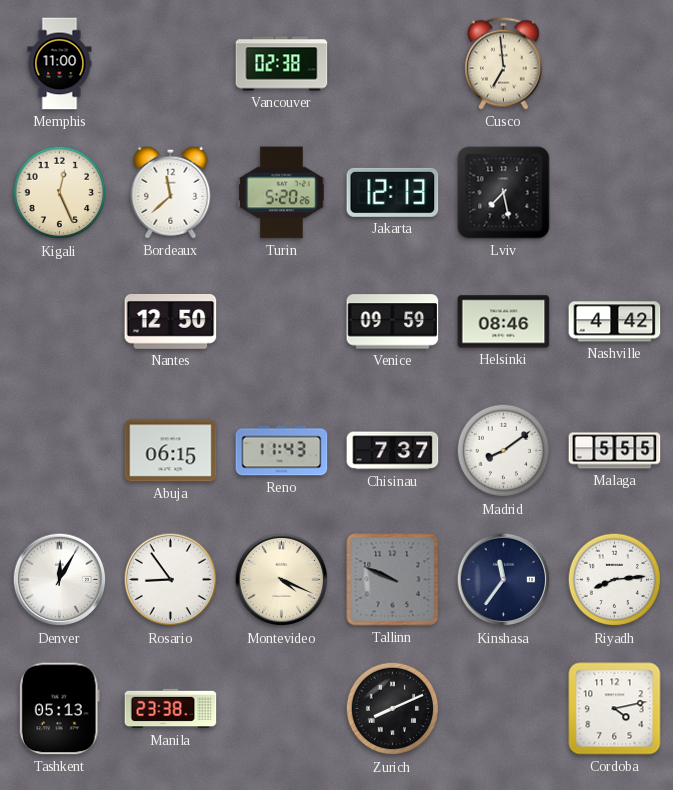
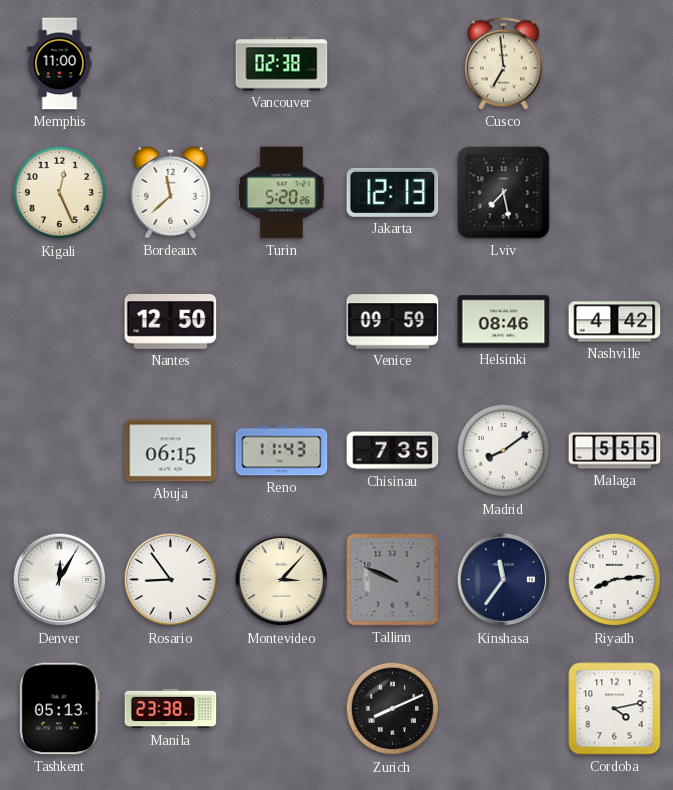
Chisinau: 7:37 -> 7:35
Montevideo: 4:19 -> 3:07
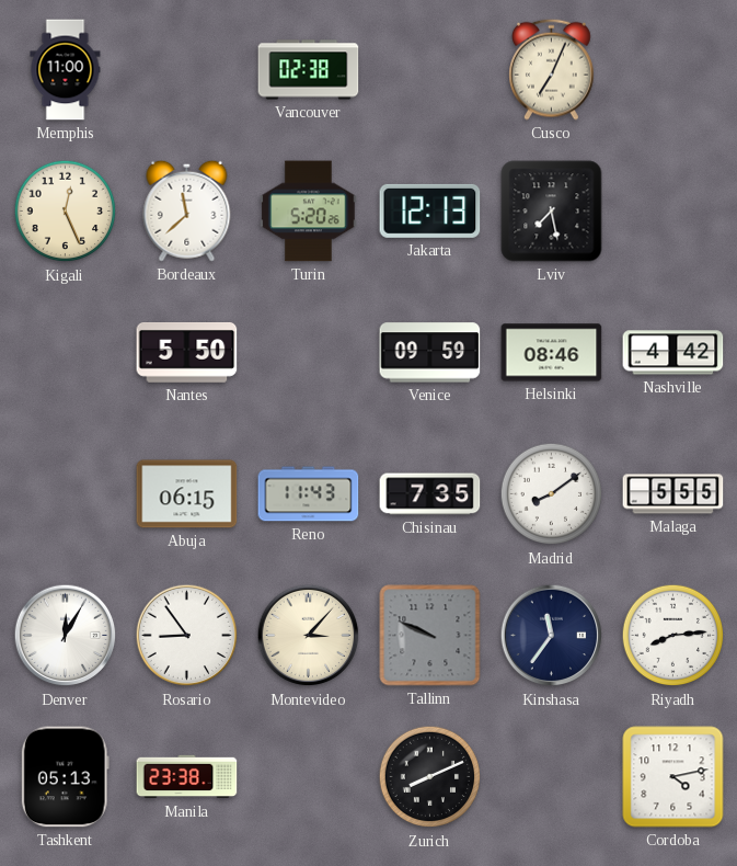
Cusco: 6:59 -> 7:04
Nantes: 12:50 -> 5:50
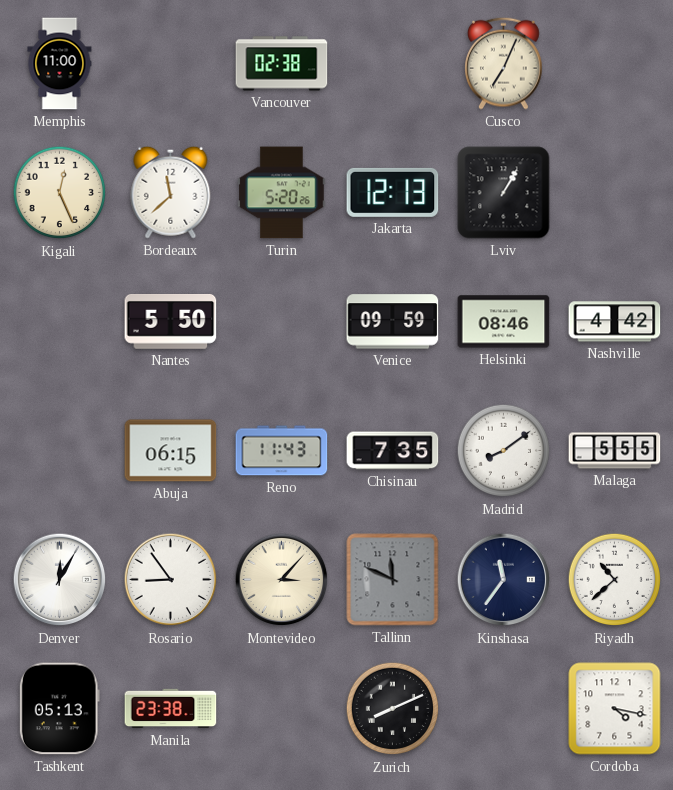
Lviv: 7:28 -> 1:05
Tallinn: 9:49 -> 11:49
Riyadh: 8:14 -> 10:38
Cordoba: 4:13 -> 4:17
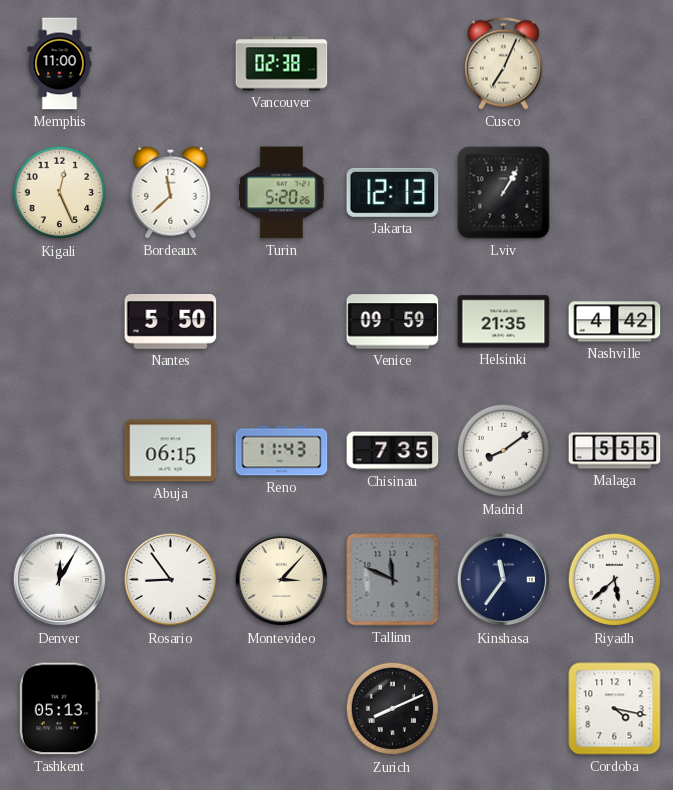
Helsinki: 08:46 -> 21:35
Riyadh: 10:38 -> 5:38
Manila: 23:38 -> none
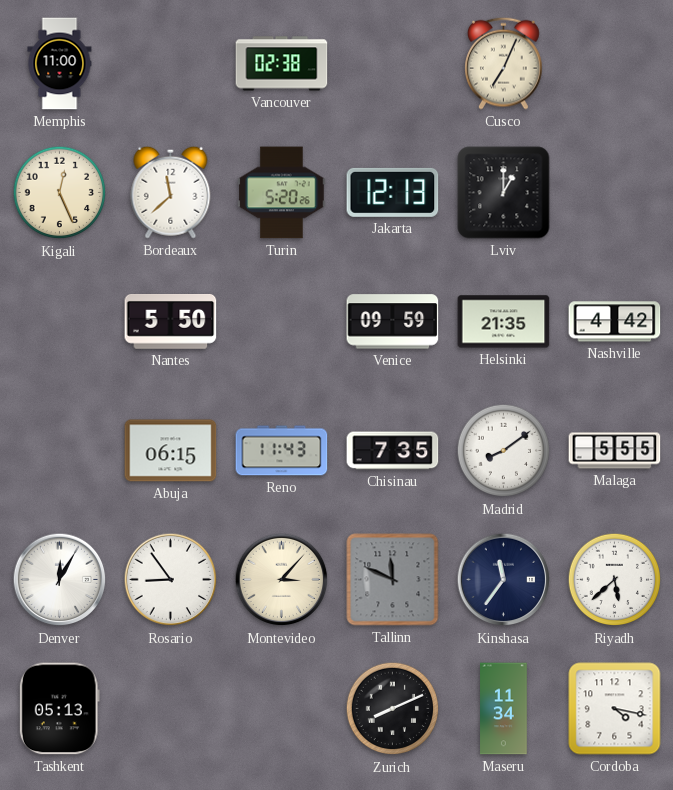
Lviv: 1:05 -> 1:00
Maseru: none -> 11:34
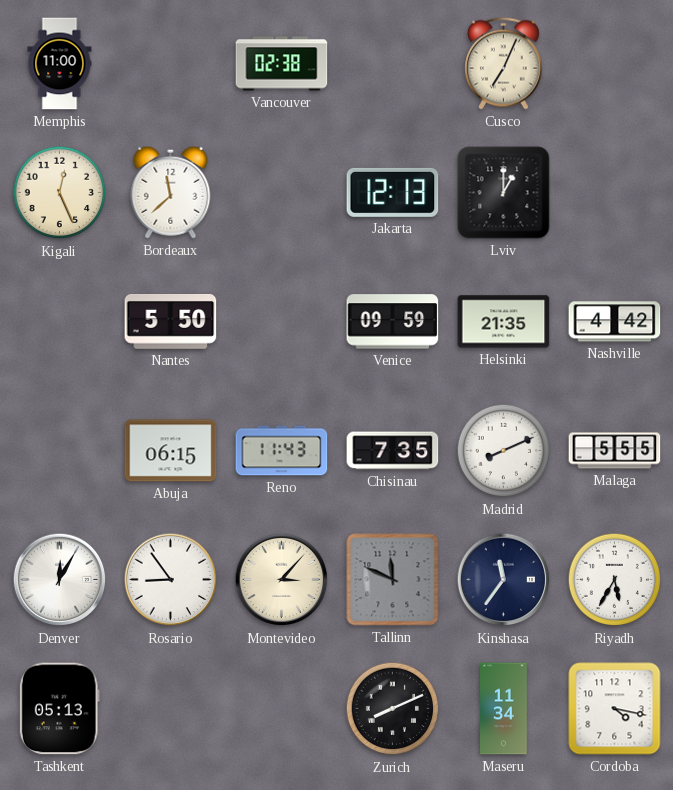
Turin: 5:20 -> none
Madrid: 8:09 -> 8:11
Riyadh: 5:38 -> 5:35
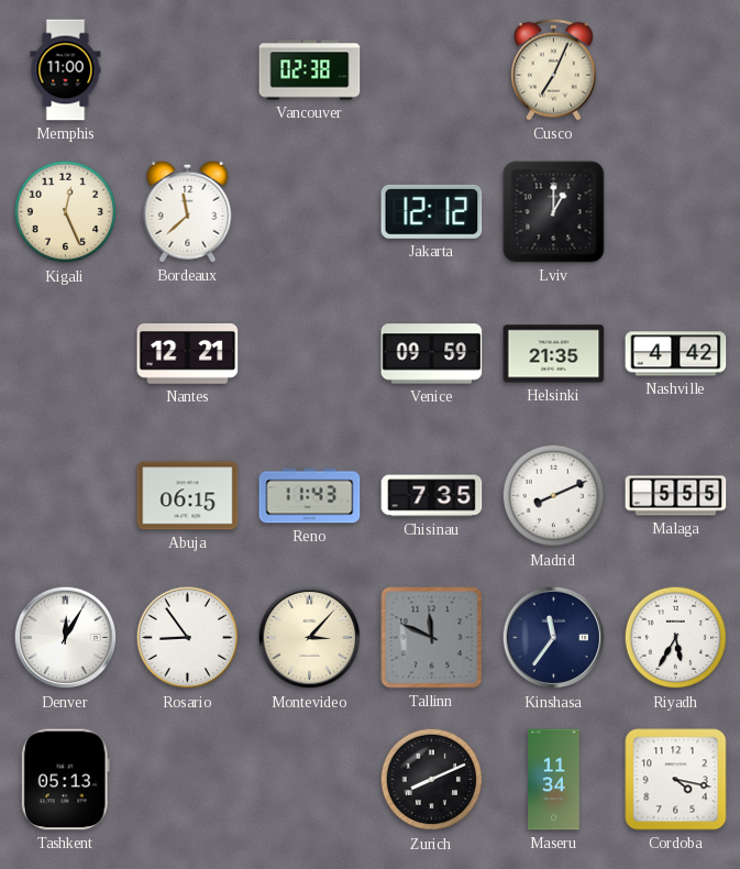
Jakarta: 12:13 -> 12:12
Nantes: 5:50 -> 12:21
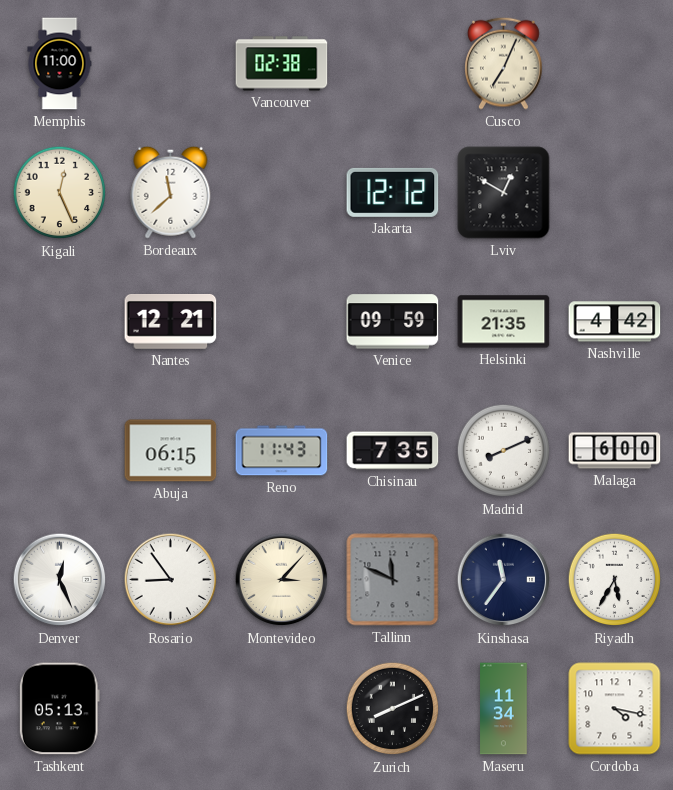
Lviv: 1:00 -> 12:50
Malaga: 5:55 -> 6:00
Denver: 12:05 -> 12:26
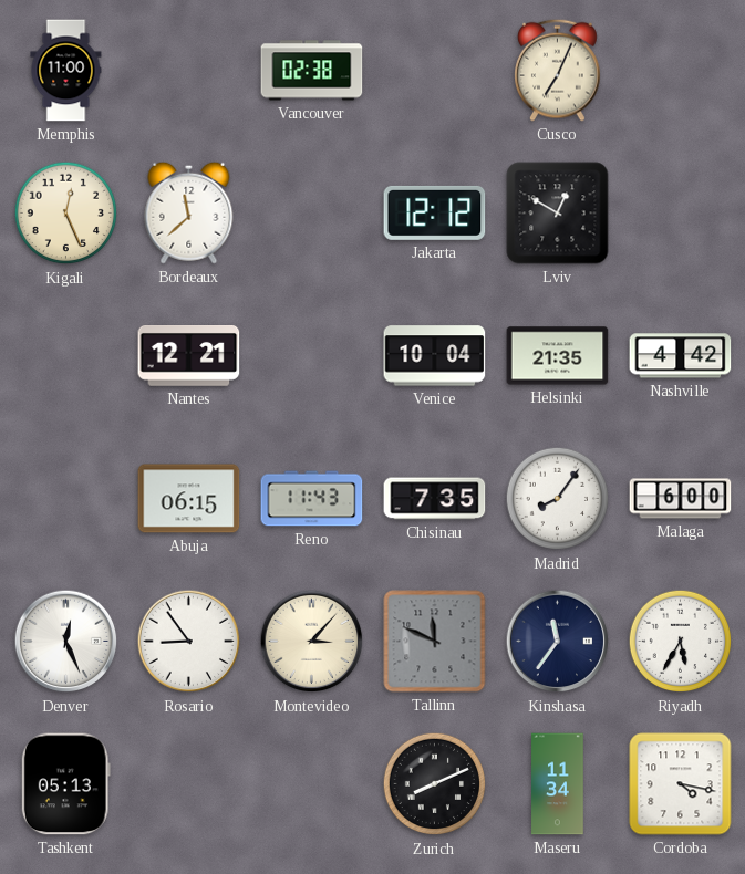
Venice: 09:59 -> 10:04
Madrid: 8:11 -> 8:06
